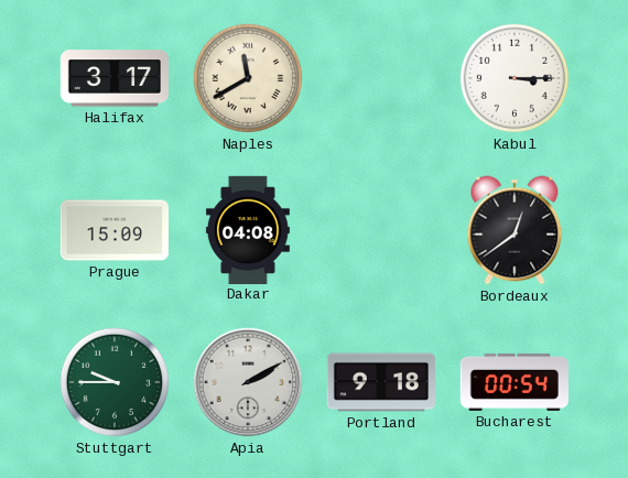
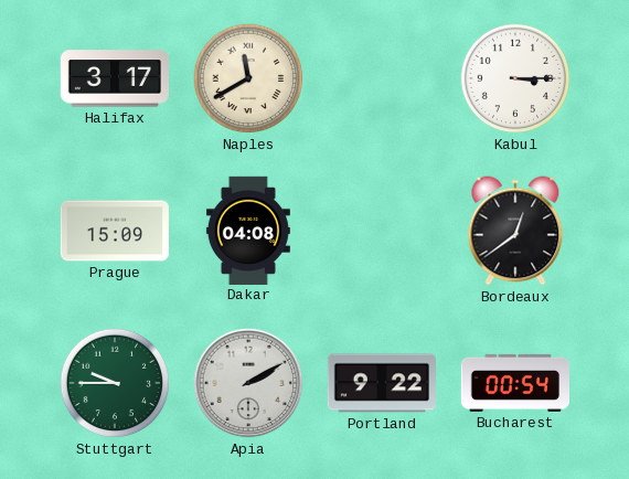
Portland: 9:18 -> 9:22
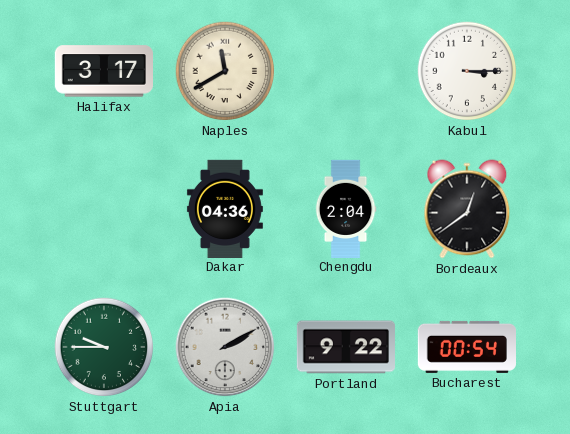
Prague: 15:09 -> none
Dakar: 04:08 -> 04:36
Chengdu: none -> 2:04
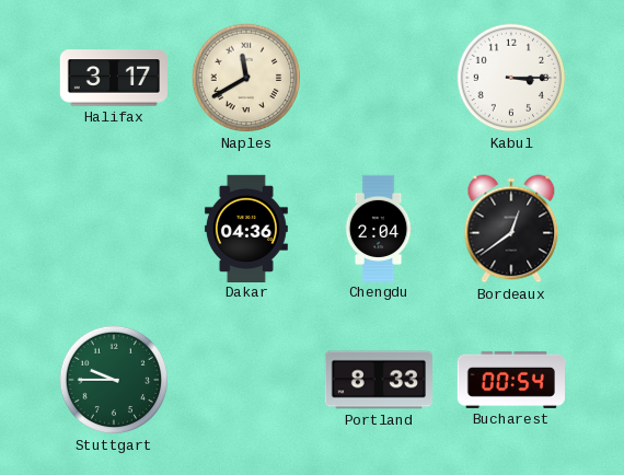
Apia: 2:10 -> none
Portland: 9:22 -> 8:33
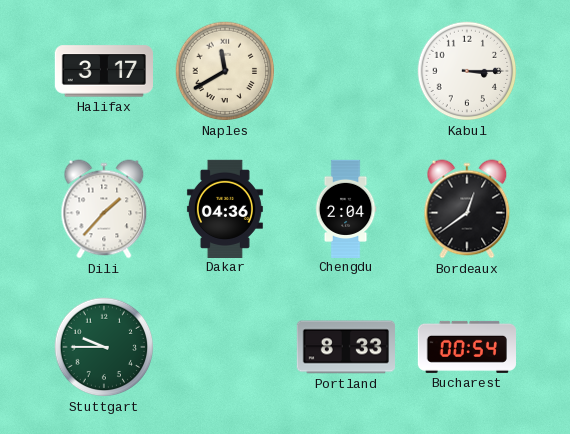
Dili: none -> 1:37
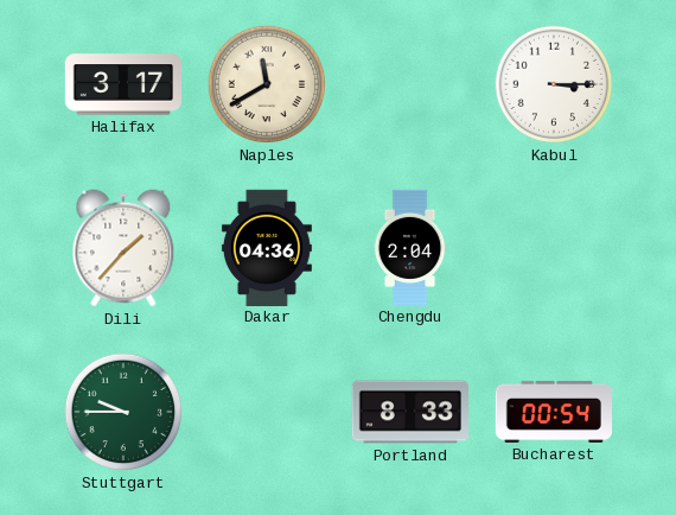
Bordeaux: 12:39 -> none
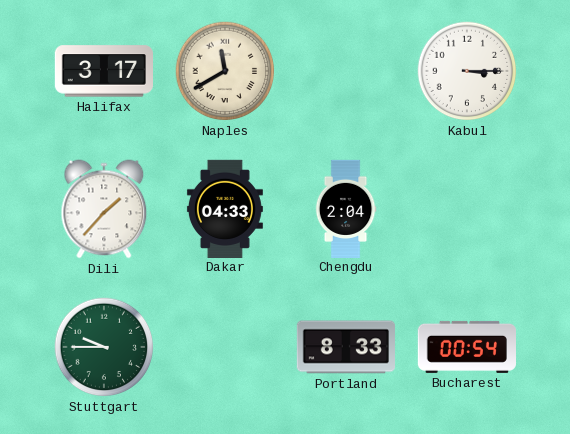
Dakar: 04:36 -> 04:33
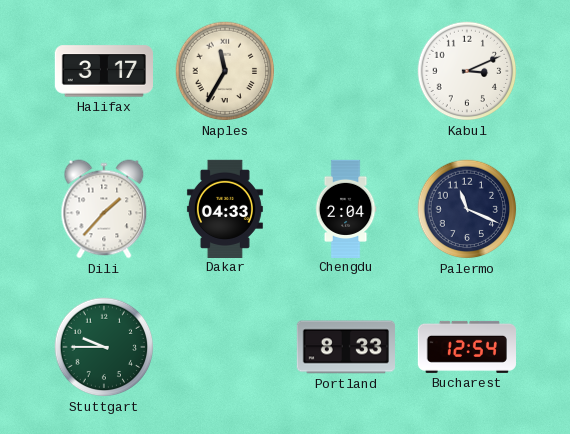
Naples: 11:40 -> 11:35
Kabul: 3:15 -> 3:11
Palermo: none -> 11:19
Bucharest: 00:54 -> 12:54
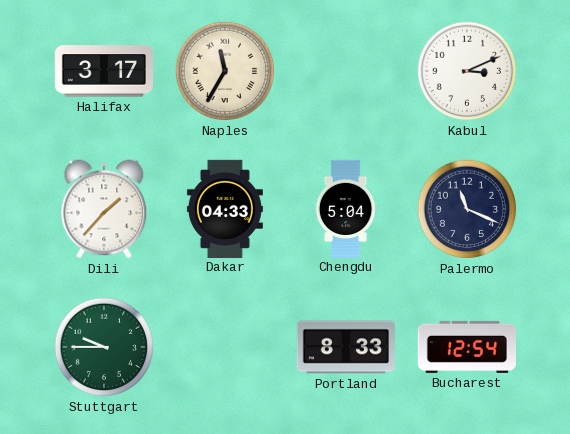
Chengdu: 2:04 -> 5:04
